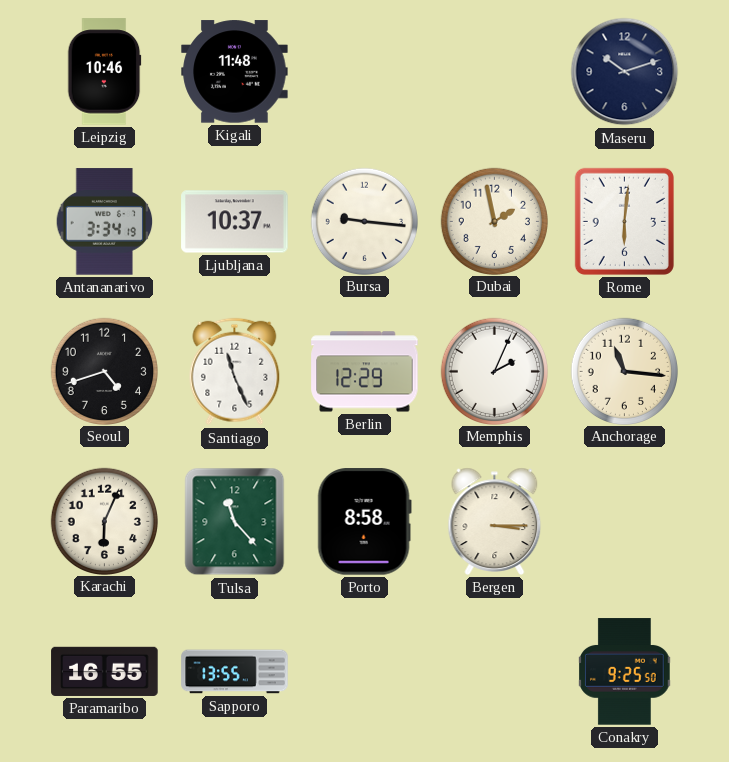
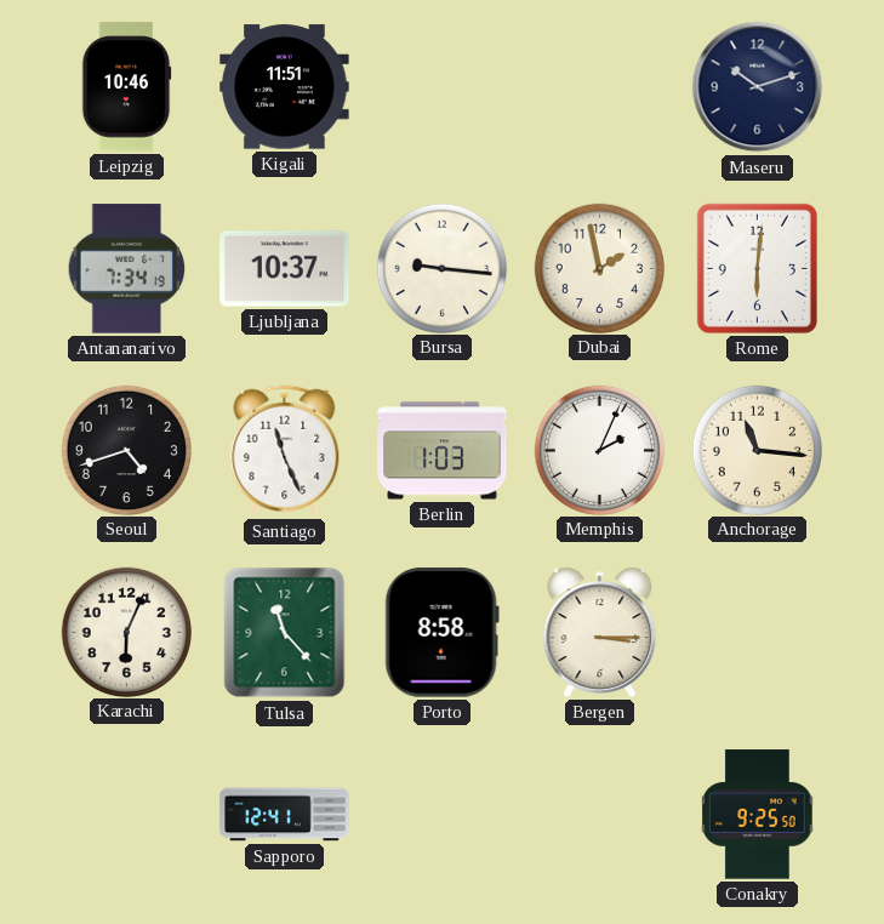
Kigali: 11:48 -> 11:51
Antananarivo: 3:34 -> 7:34
Berlin: 12:29 -> 1:03
Paramaribo: 16:55 -> none
Sapporo: 13:55 -> 12:41
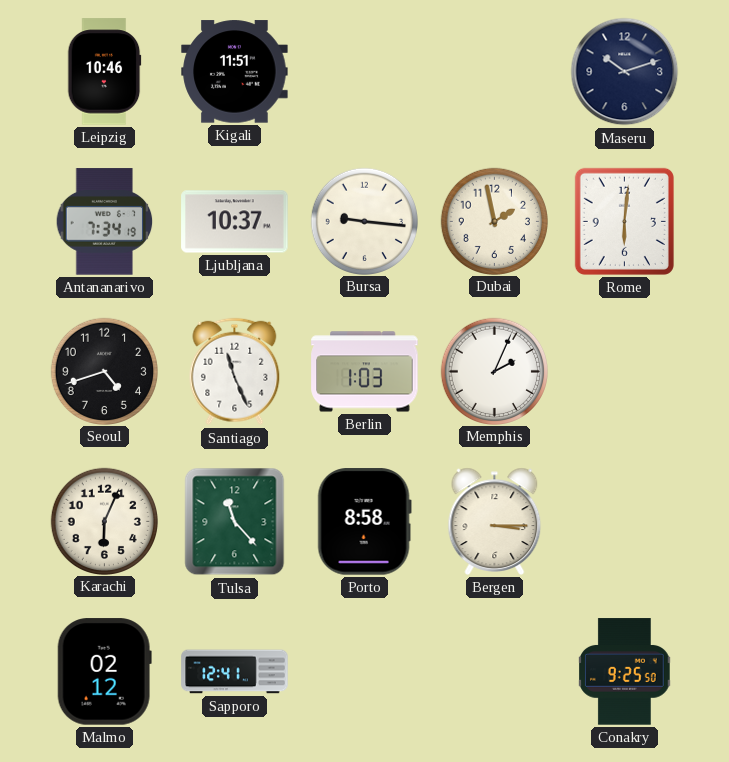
Anchorage: 11:16 -> none
Malmo: none -> 02:12
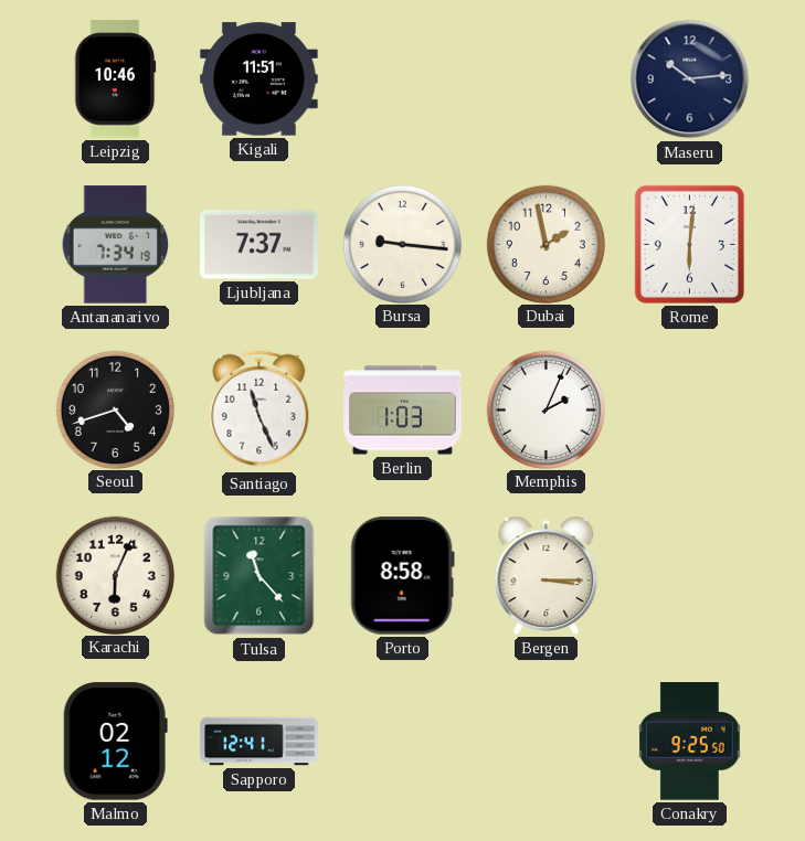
Maseru: 10:12 -> 10:14
Ljubljana: 10:37 -> 7:37
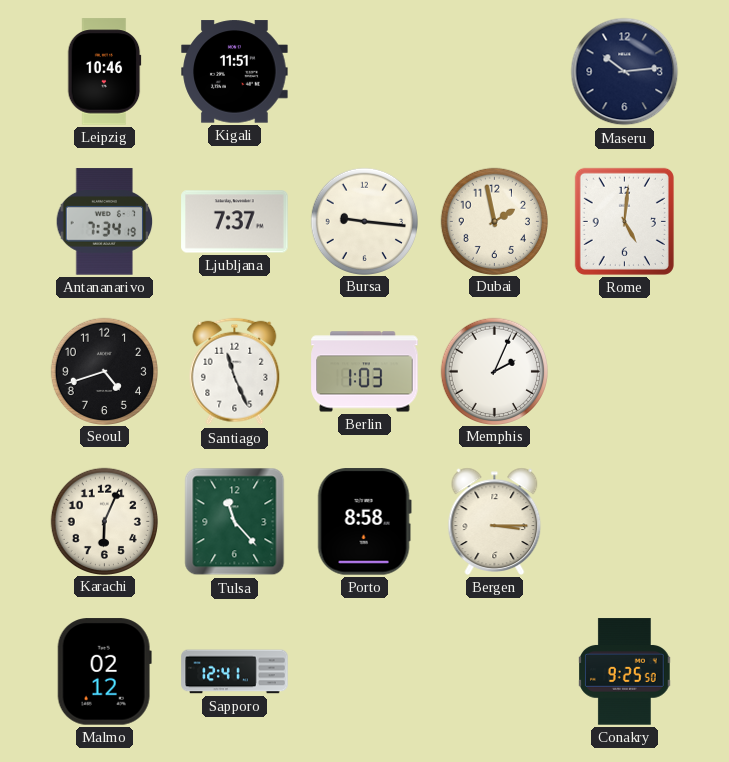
Rome: 6:01 -> 5:01
